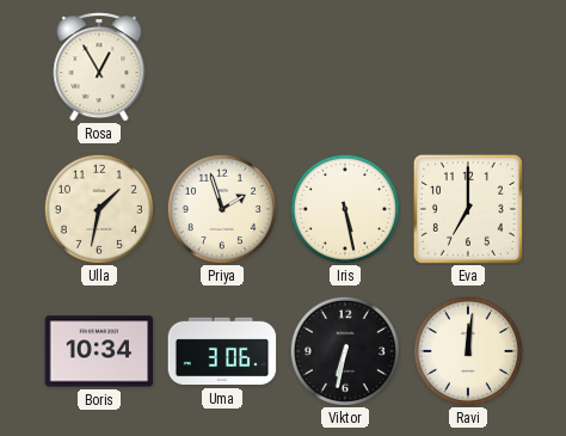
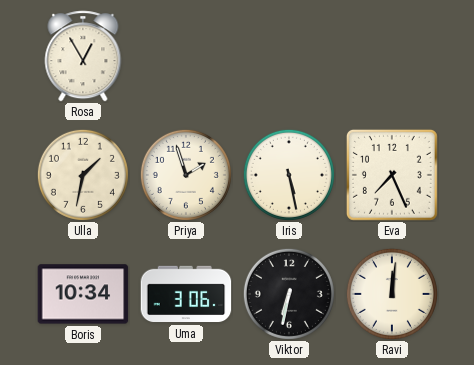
Eva: 7:00 -> 7:26
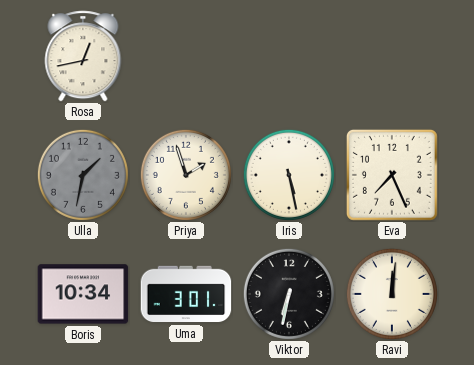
Rosa: 12:55 -> 12:43
Ulla dial: cream -> grey
Uma: 3:06 -> 3:01
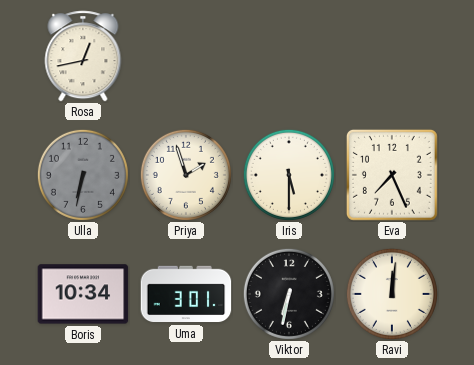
Ulla: 1:32 -> 6:32
Iris: 5:28 -> 5:30
